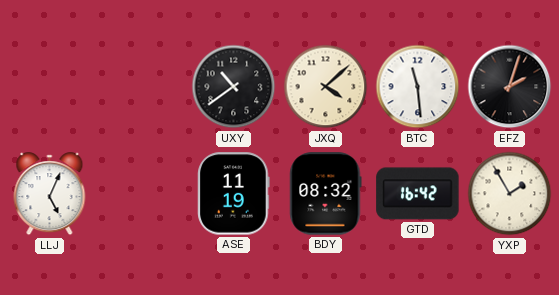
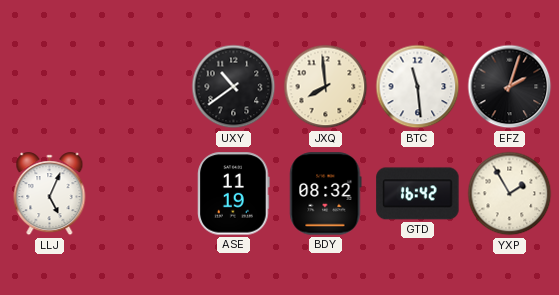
JXQ: 4:08 -> 7:59
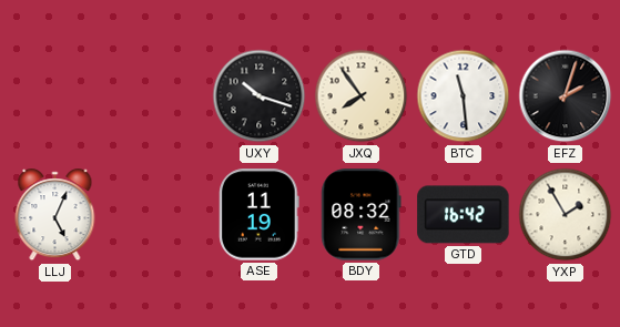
UXY: 10:39 -> 10:18
JXQ: 7:59 -> 7:54
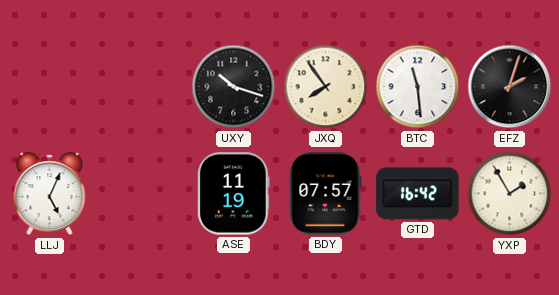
BDY: 08:32 -> 07:57
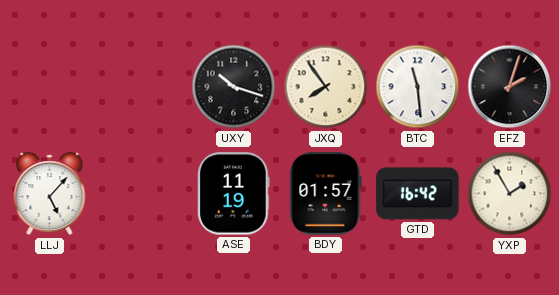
LLJ: 5:04 -> 5:07
BDY: 07:57 -> 01:57
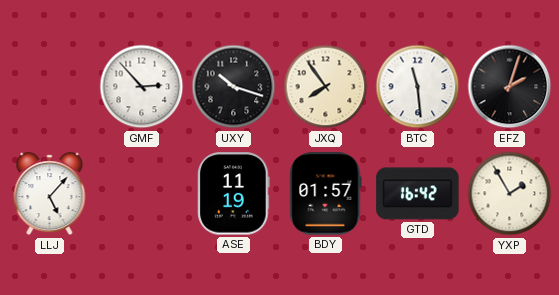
GMF: none -> 2:53
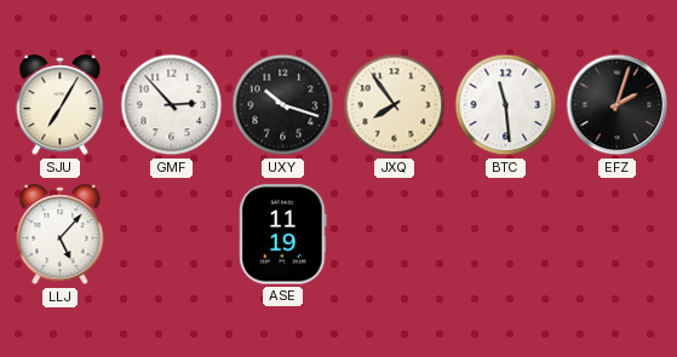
SJU: none -> 7:05
BDY: 01:57 -> none
GTD: 16:42 -> none
YXP: 1:55 -> none
